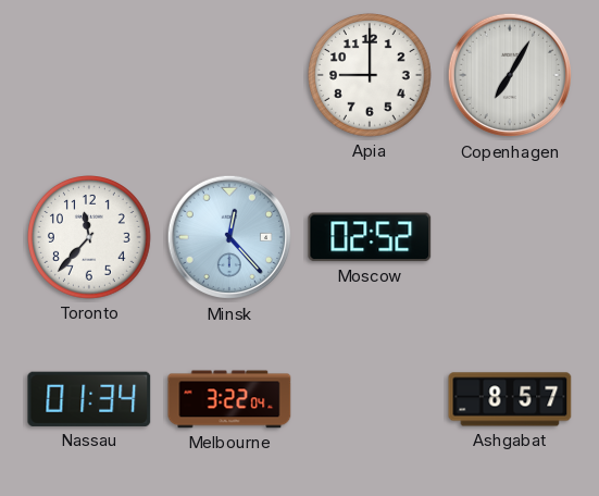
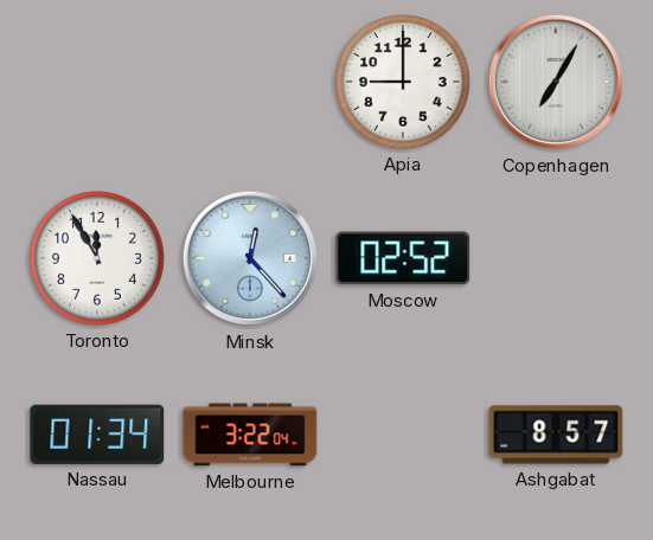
Toronto: 11:37 -> 11:55
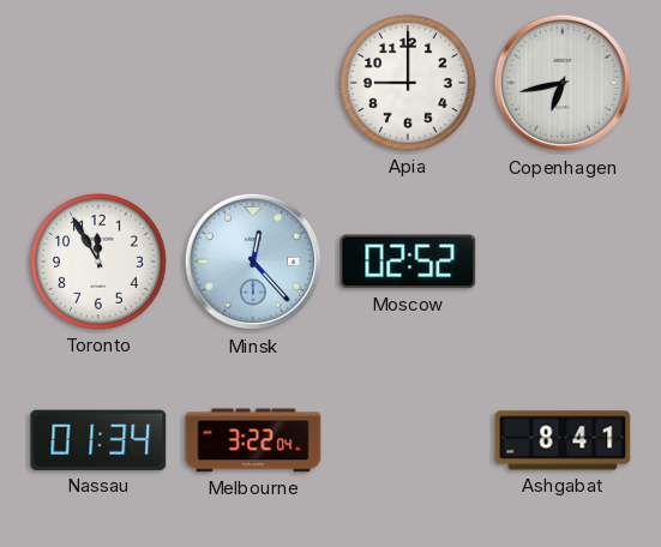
Copenhagen: 7:05 -> 6:43
Ashgabat: 8:57 -> 8:41
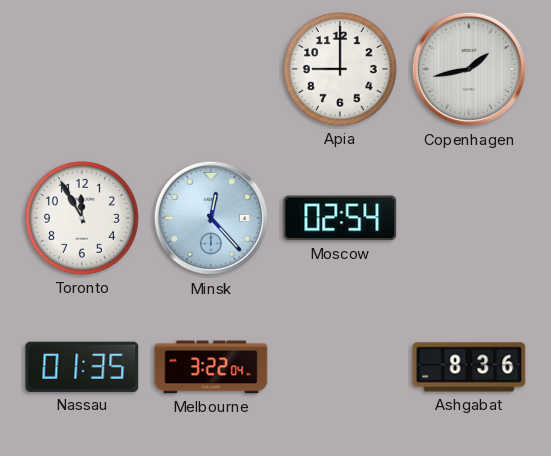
Copenhagen: 6:43 -> 1:43
Moscow: 02:52 -> 02:54
Nassau: 01:34 -> 01:35
Ashgabat: 8:41 -> 8:36
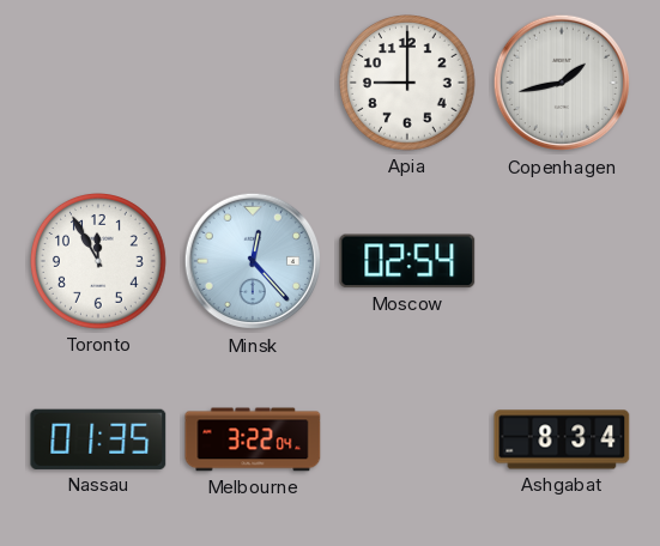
Ashgabat: 8:36 -> 8:34
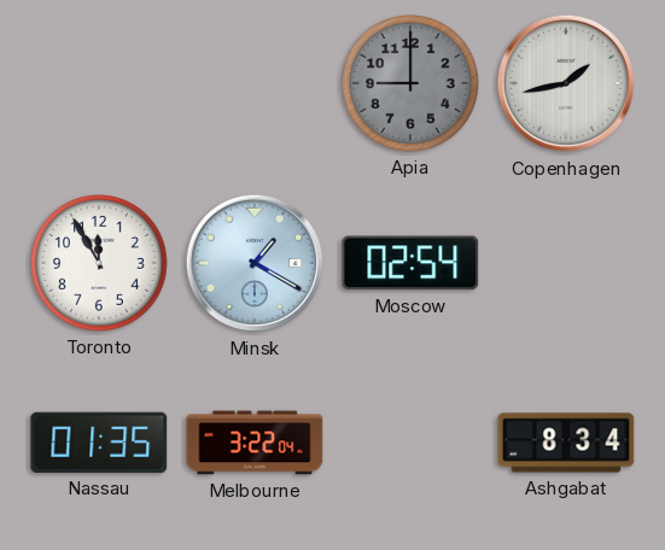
Apia dial: white -> grey
Minsk: 12:23 -> 1:20
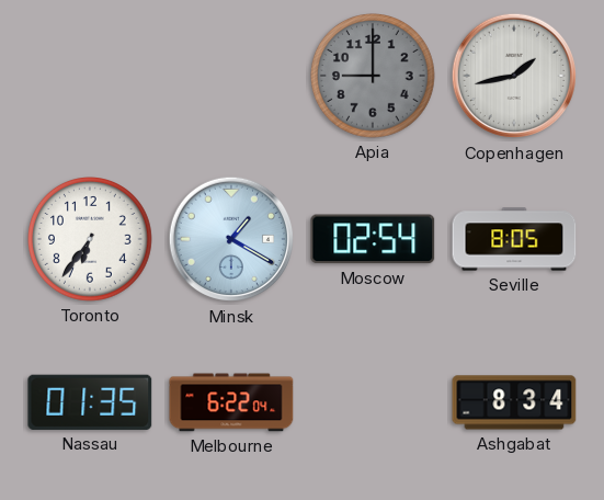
Toronto: 11:55 -> 6:36
Seville: none -> 8:05
Melbourne: 3:22 -> 6:22
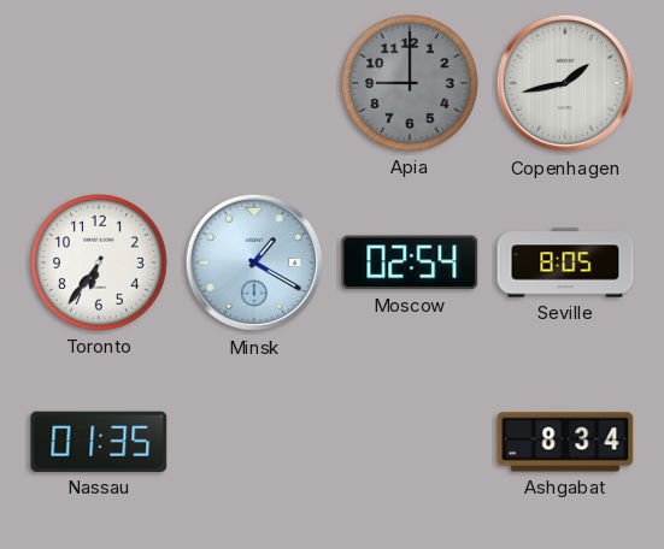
Melbourne: 6:22 -> none
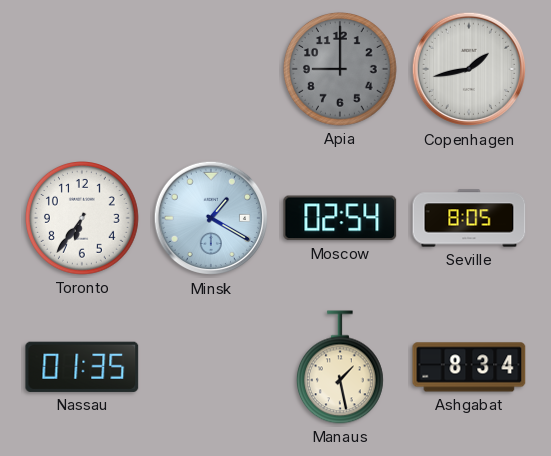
Manaus: none -> 1:28
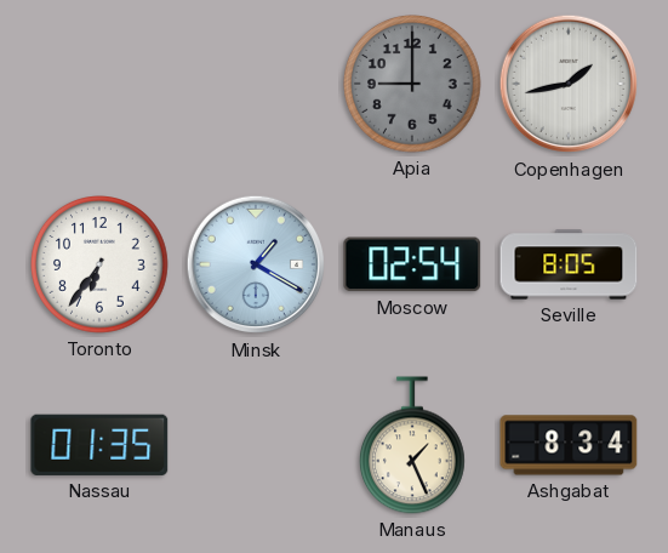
Manaus: 1:28 -> 1:26
